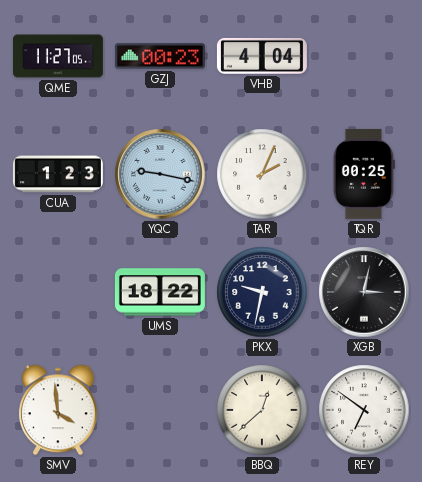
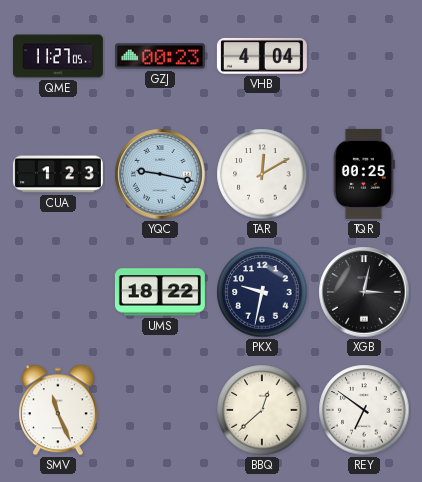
TAR: 2:04 -> 12:10
SMV: 3:59 -> 11:26
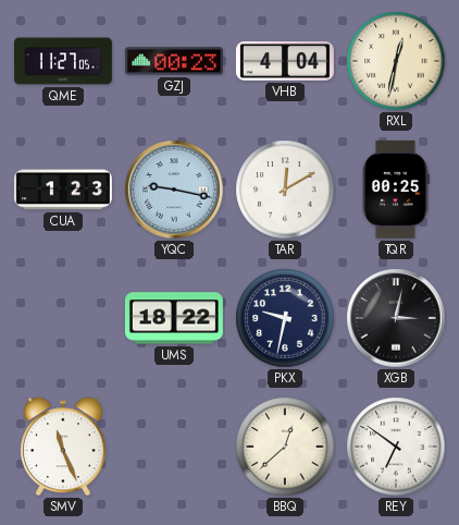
RXL: none -> 12:32
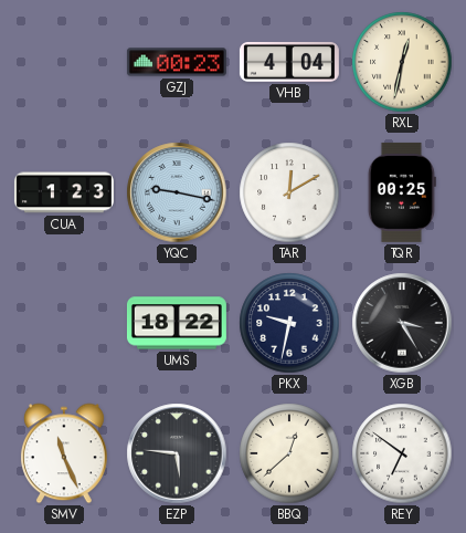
QME: 11:27 -> none
XGB: 3:02 -> 3:25
EZP: none -> 5:46
